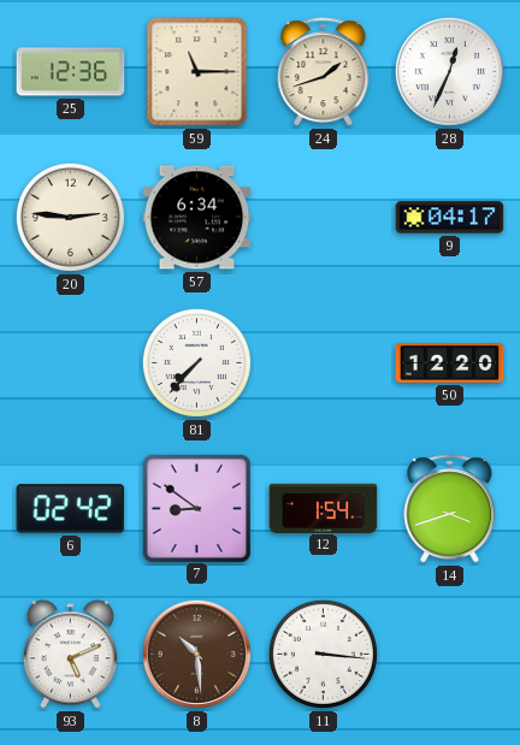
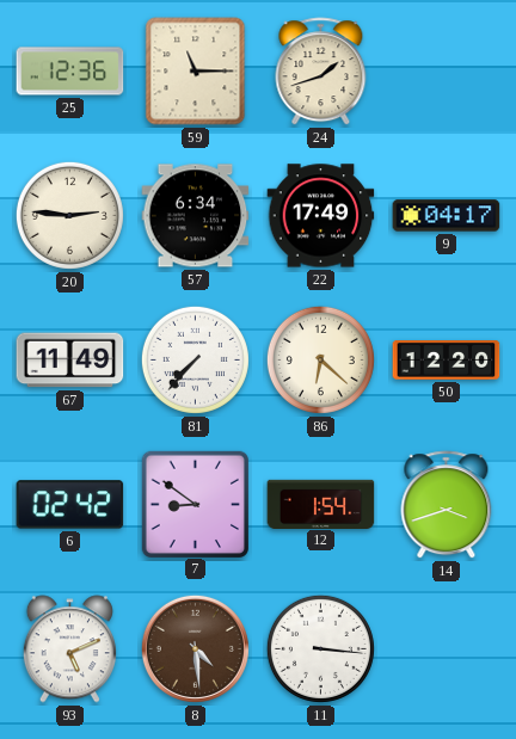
28: 12:34 -> none
22: none -> 17:49
67: none -> 11:49
86: none -> 6:22
8: 10:29 -> 4:29
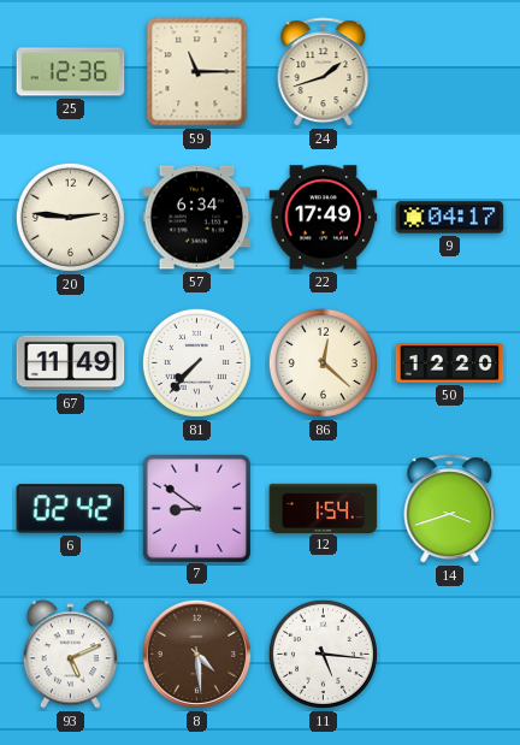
86: 6:22 -> 12:22
11: 3:16 -> 5:16
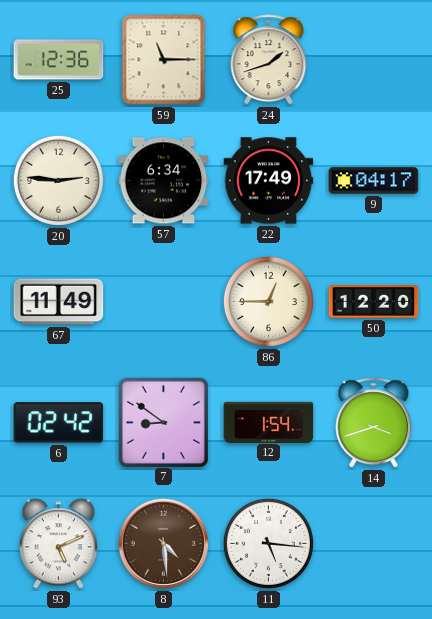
81: 7:37 -> none
86: 12:22 -> 12:45
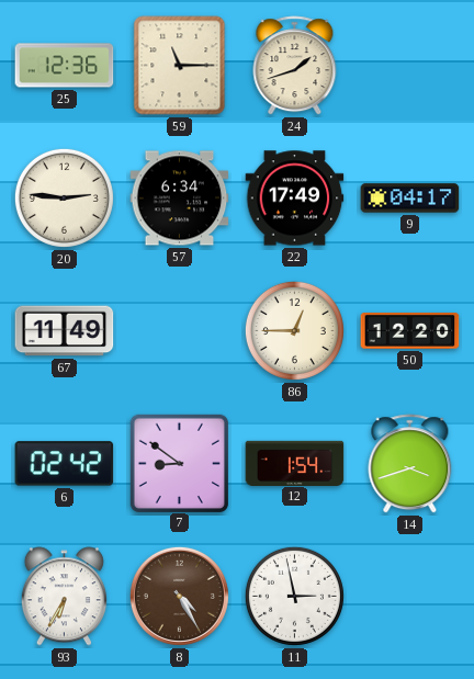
93: 5:11 -> 6:35
8: 4:29 -> 4:25
11: 5:16 -> 2:58
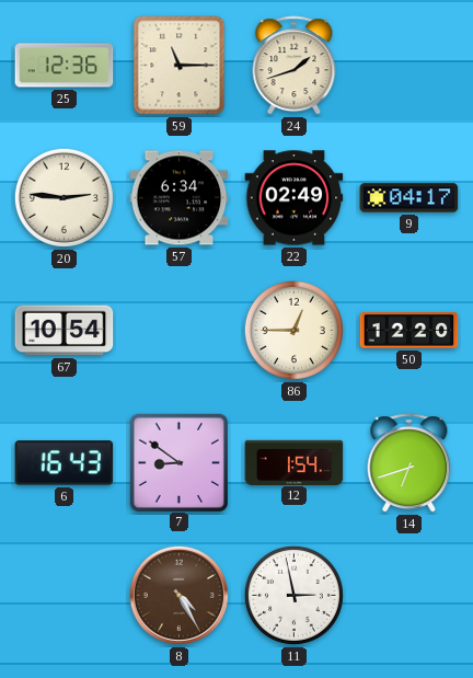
22: 17:49 -> 02:49
67: 11:49 -> 10:54
6: 02:42 -> 16:43
14: 3:42 -> 6:42
93: 6:35 -> none
